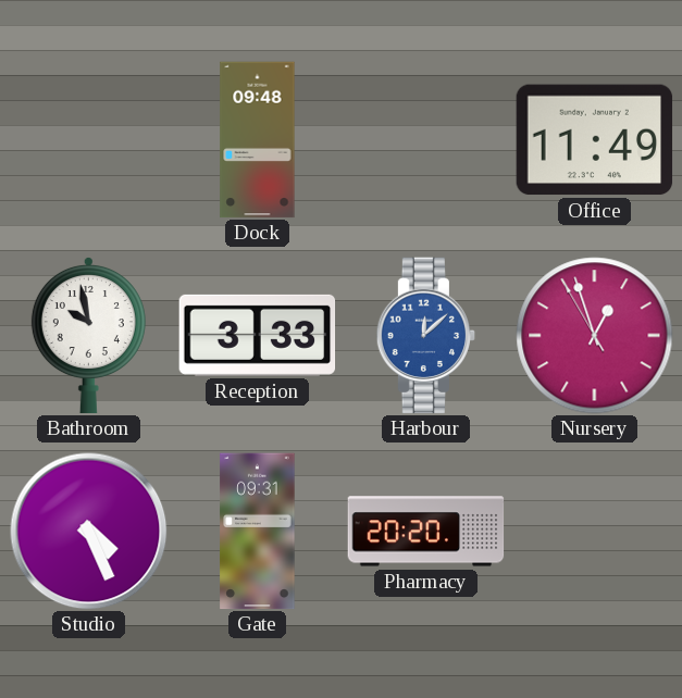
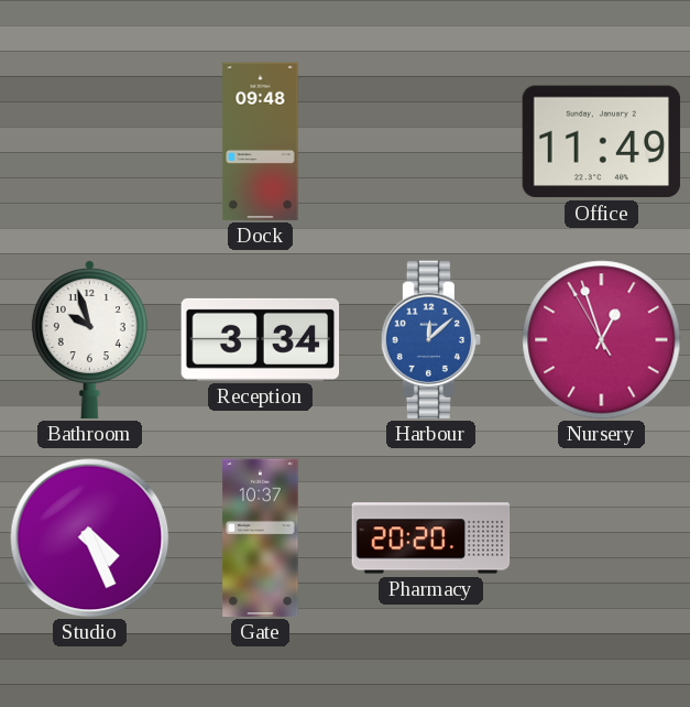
Bathroom: 9:58 -> 9:57
Reception: 3:33 -> 3:34
Gate: 09:31 -> 10:37
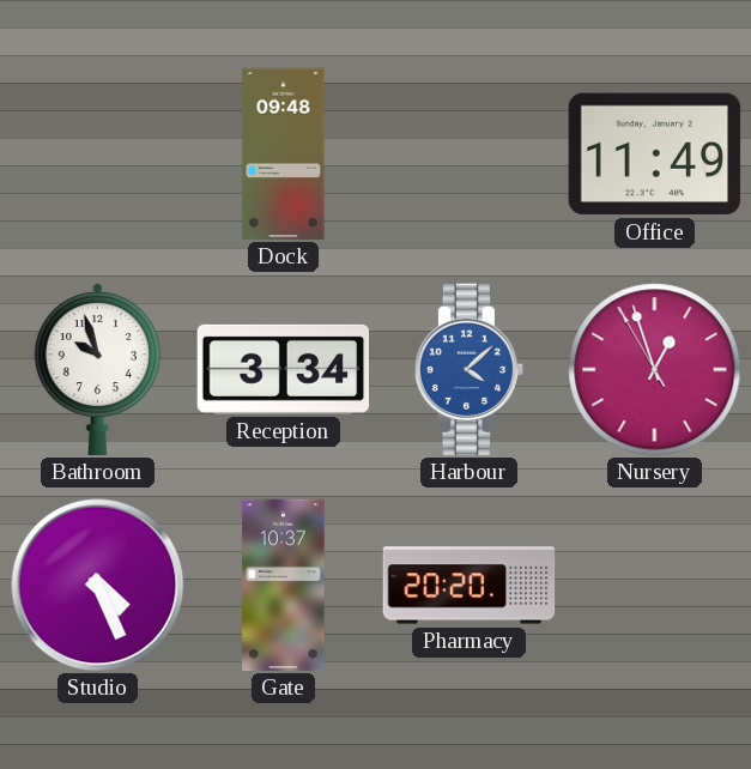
Harbour: 12:08 -> 4:08
